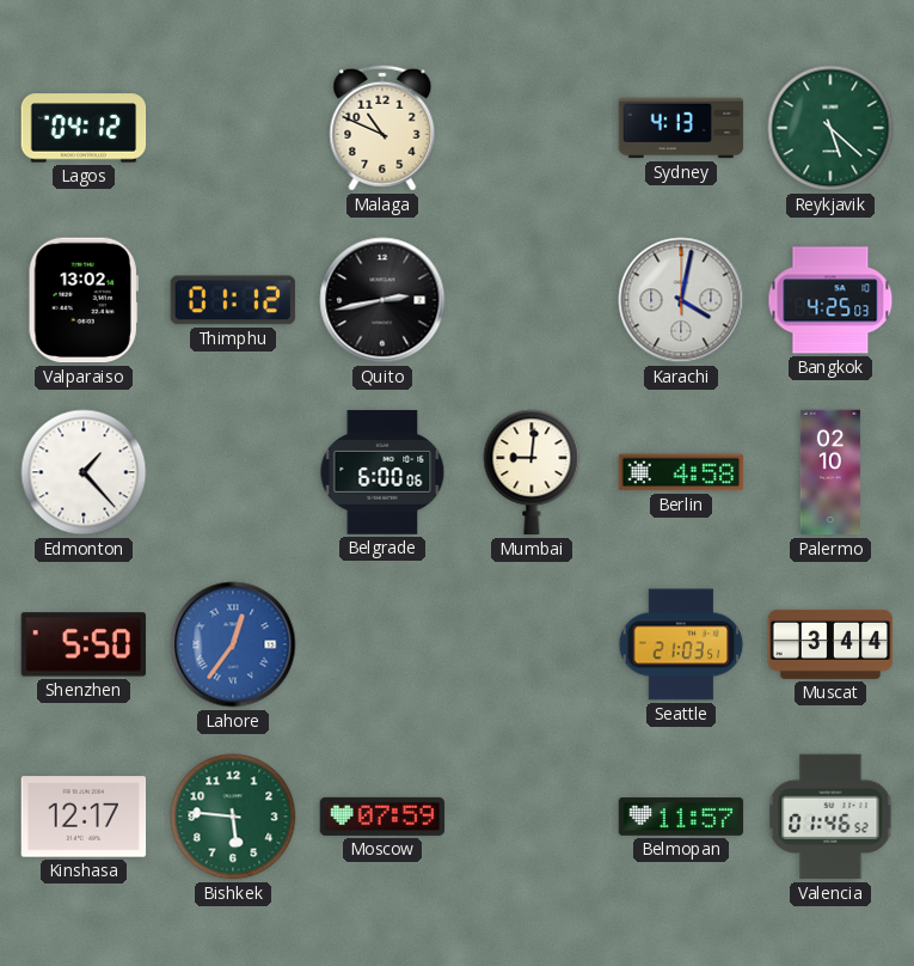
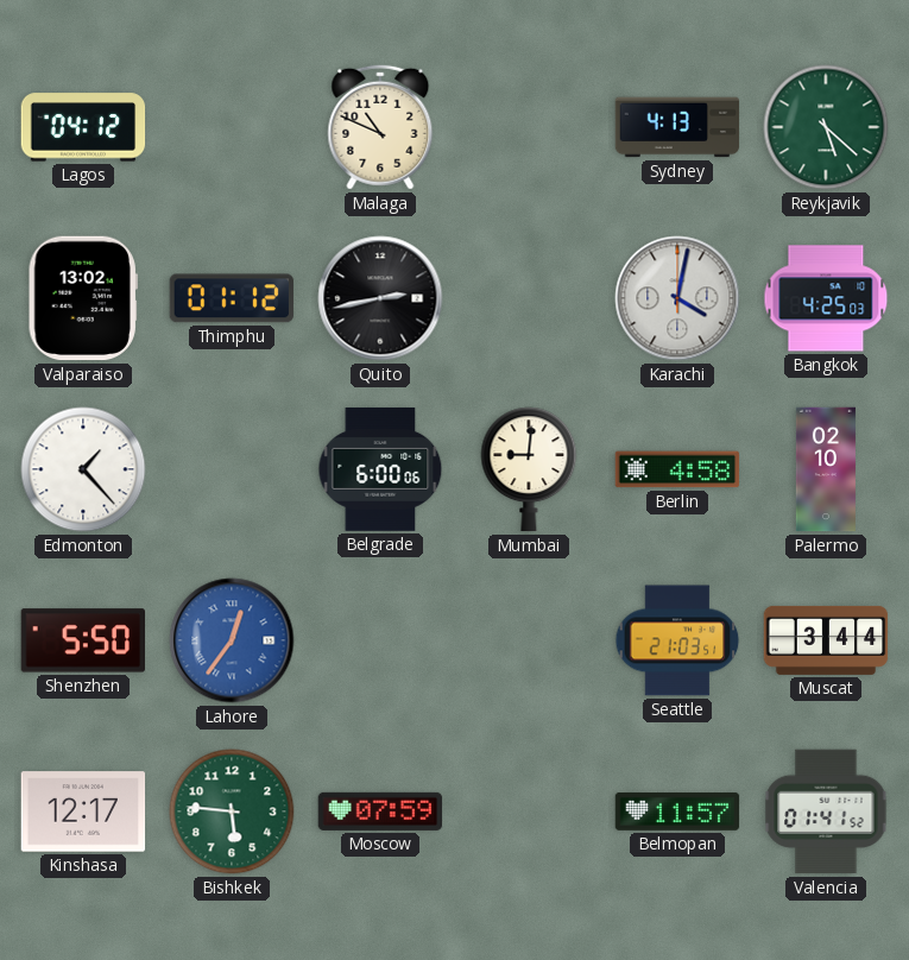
Valencia: 01:46 -> 01:41
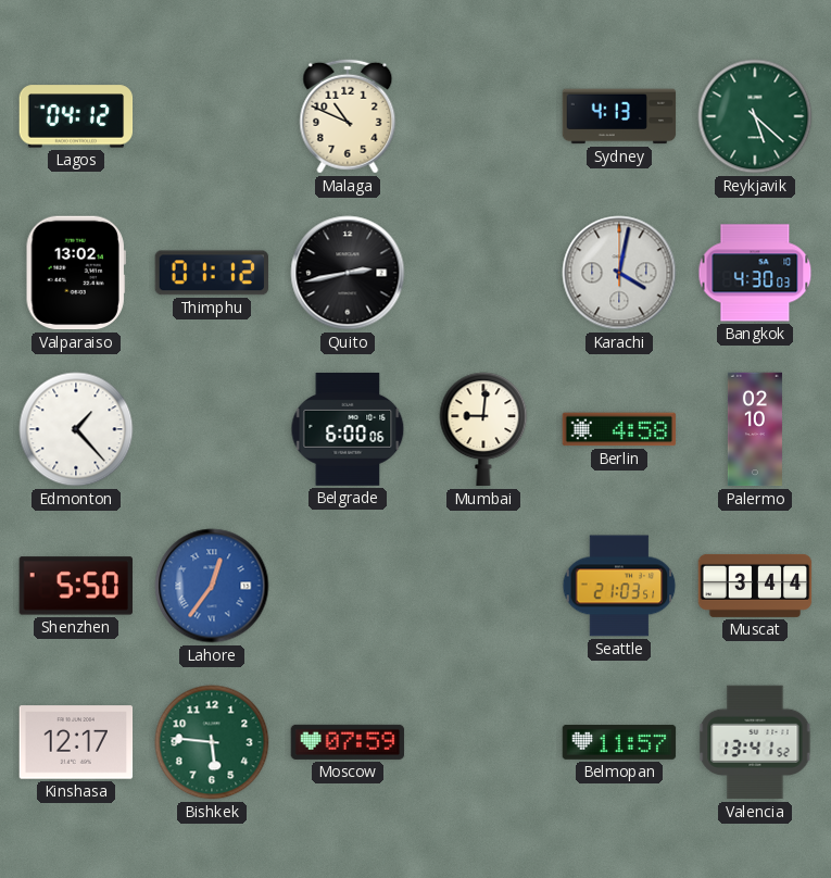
Bangkok: 4:25 -> 4:30
Valencia: 01:41 -> 13:41
